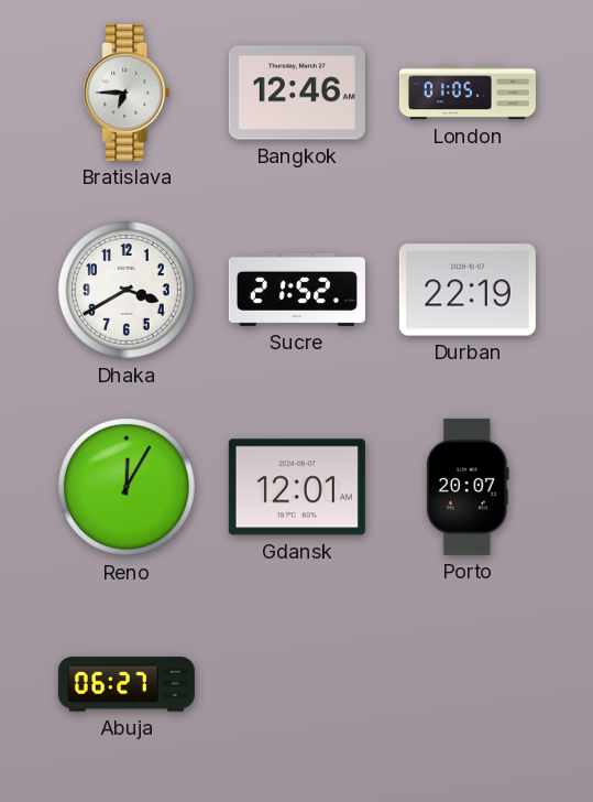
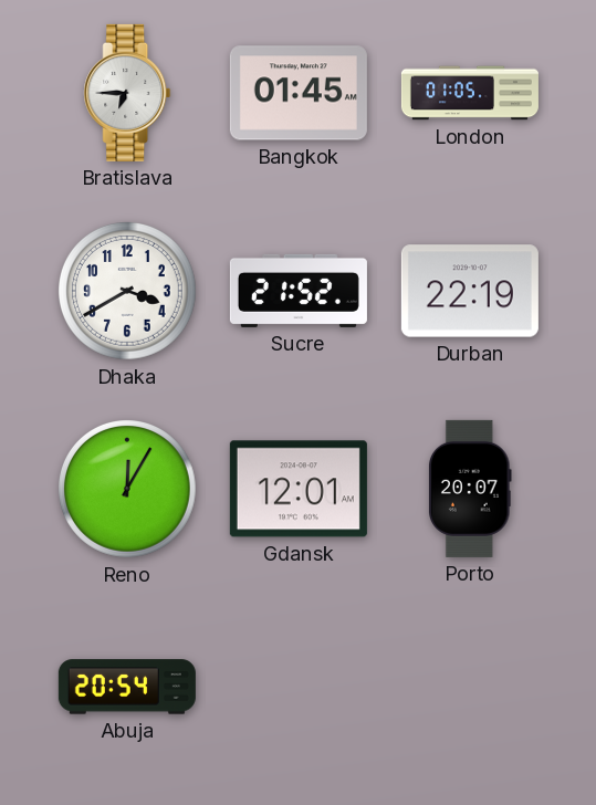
Bangkok: 12:46 -> 01:45
Abuja: 06:27 -> 20:54
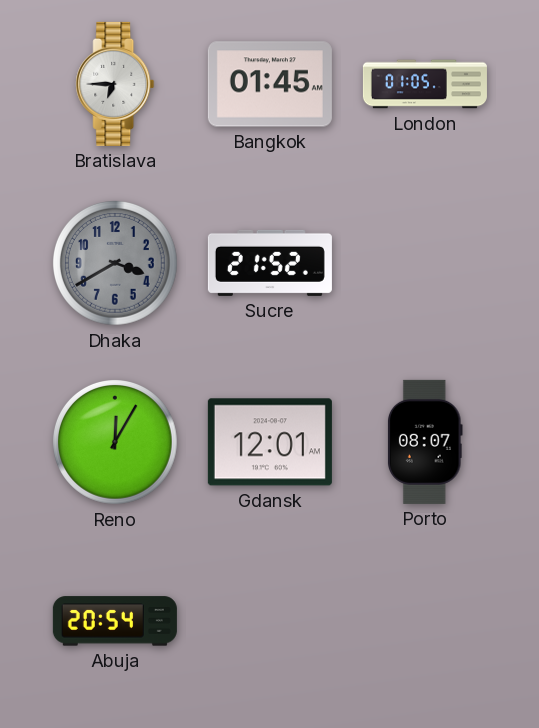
Dhaka dial: white -> grey
Durban: 22:19 -> none
Porto: 20:07 -> 08:07
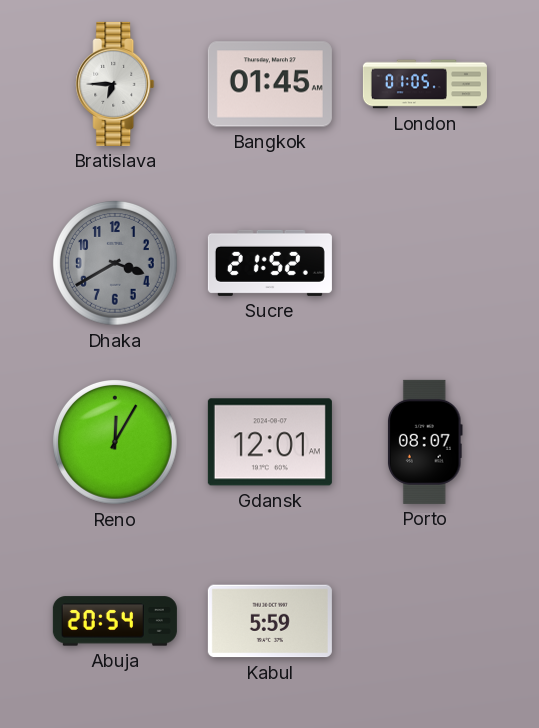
Kabul: none -> 5:59
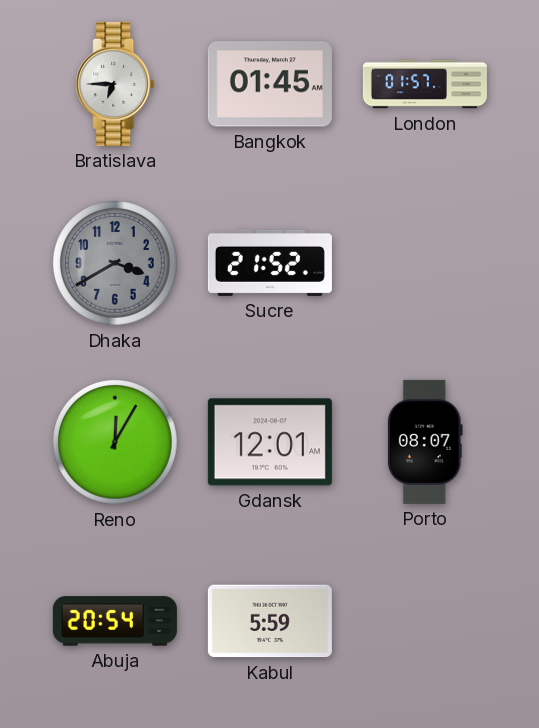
London: 01:05 -> 01:57
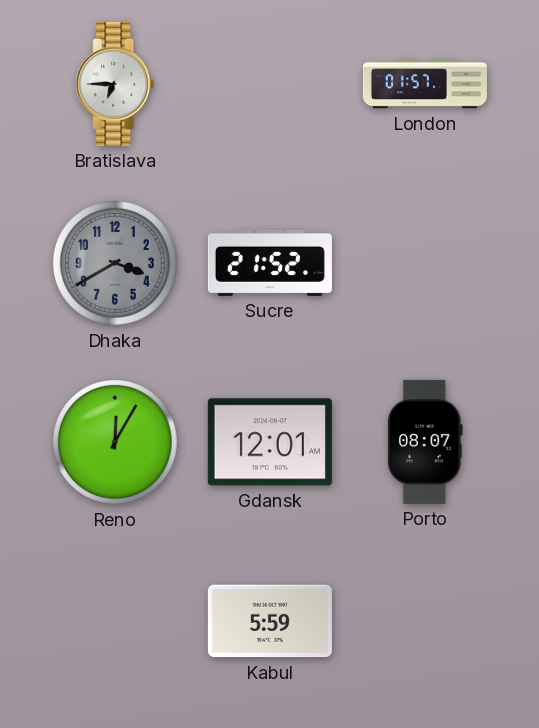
Bangkok: 01:45 -> none
Abuja: 20:54 -> none
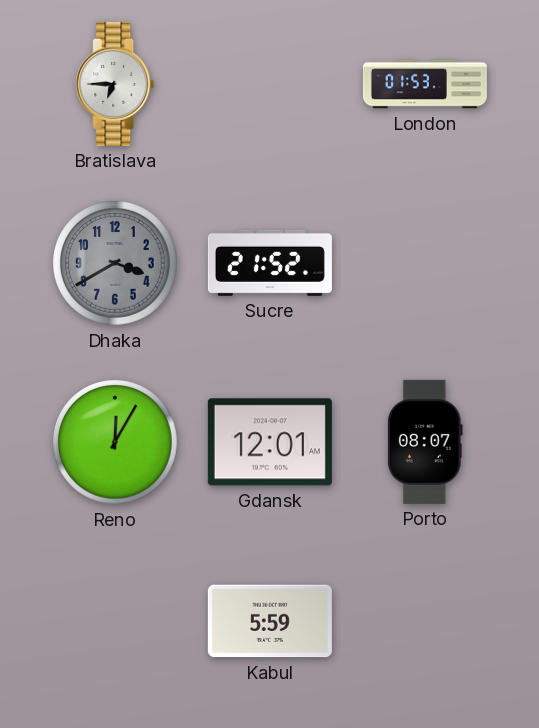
London: 01:57 -> 01:53
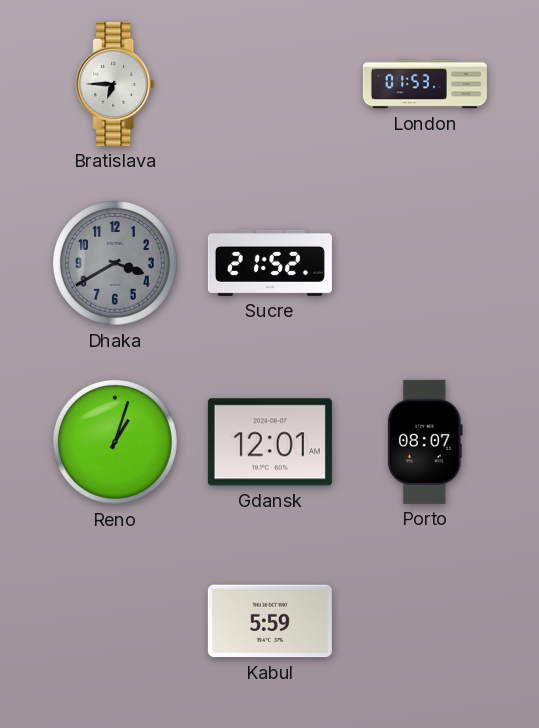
Reno: 12:05 -> 1:03
